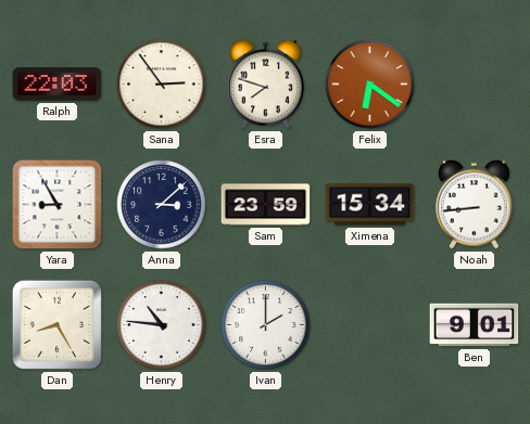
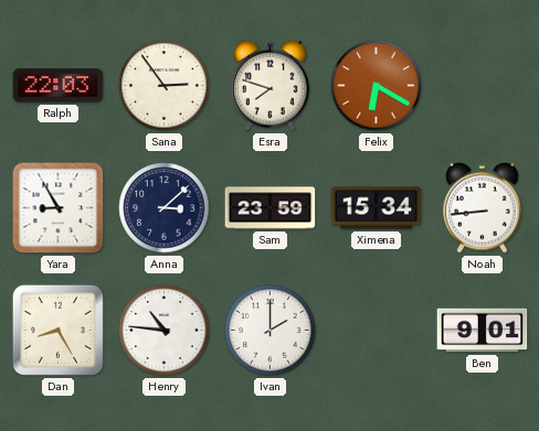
Felix: 6:21 -> 6:20
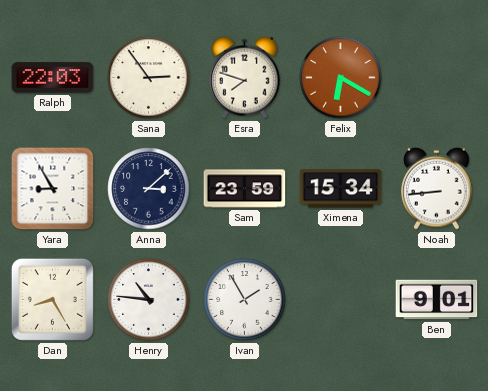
Ivan: 2:00 -> 1:55
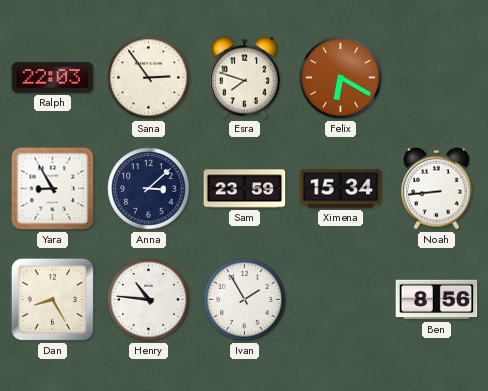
Ben: 9:01 -> 8:56
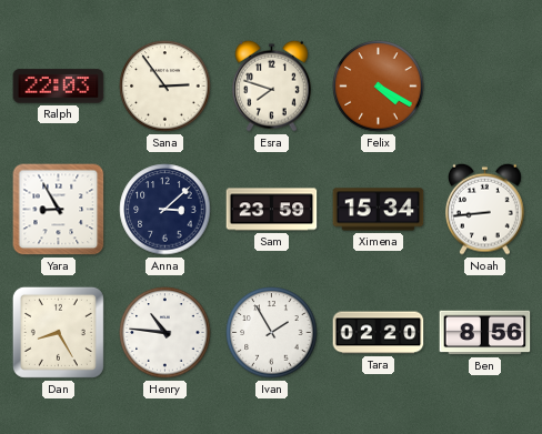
Felix: 6:20 -> 4:20
Tara: none -> 02:20
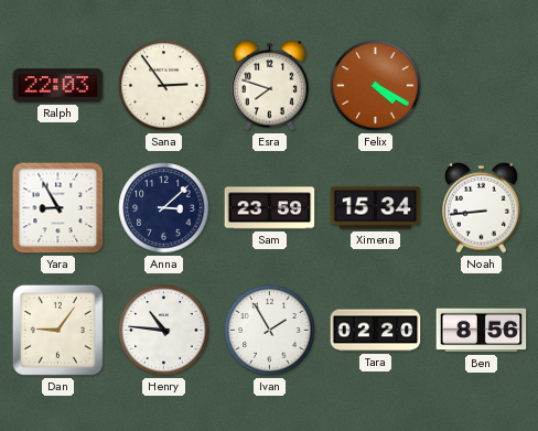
Dan: 8:25 -> 9:06
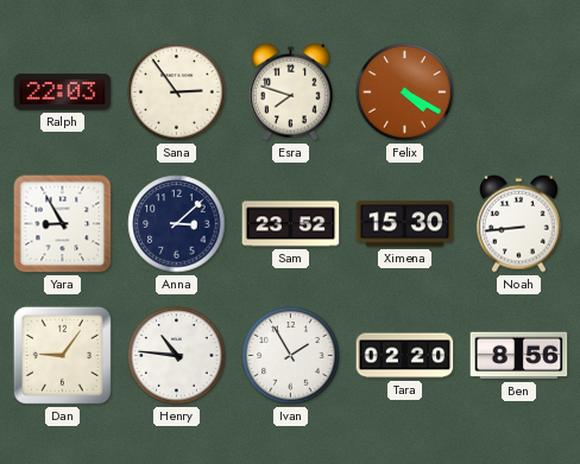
Sam: 23:59 -> 23:52
Ximena: 15:34 -> 15:30
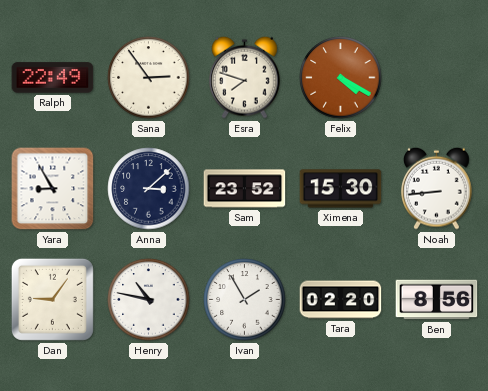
Ralph: 22:03 -> 22:49
Henry: 10:46 -> 10:47
